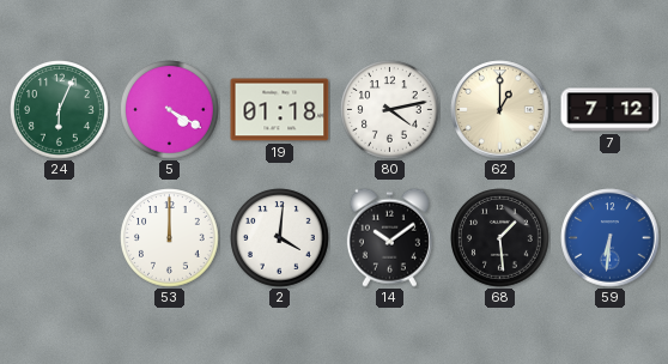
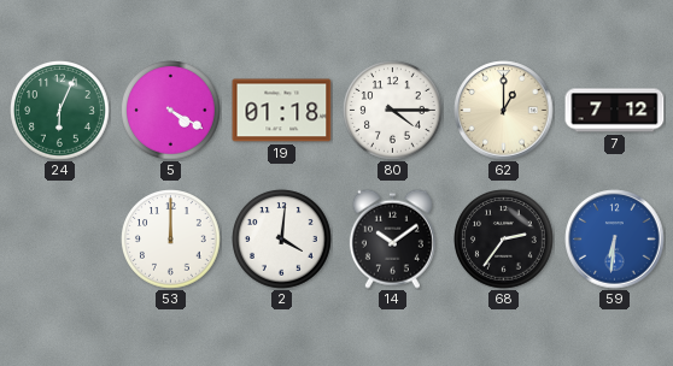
80: 4:13 -> 4:15
68: 1:29 -> 2:36
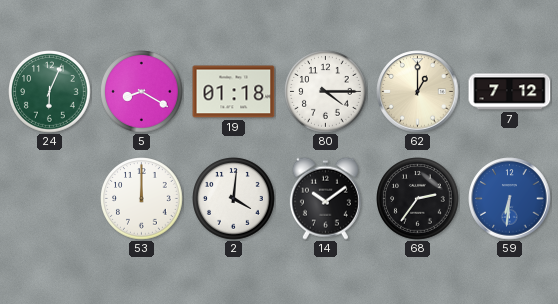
5: 4:20 -> 8:20
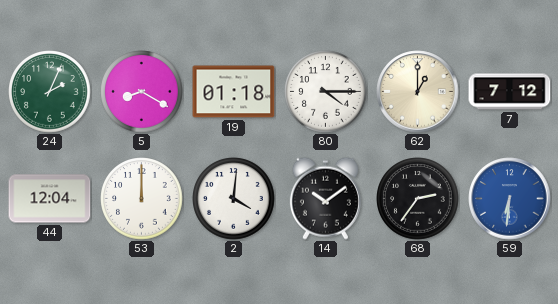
24: 6:04 -> 2:04
44: none -> 12:04
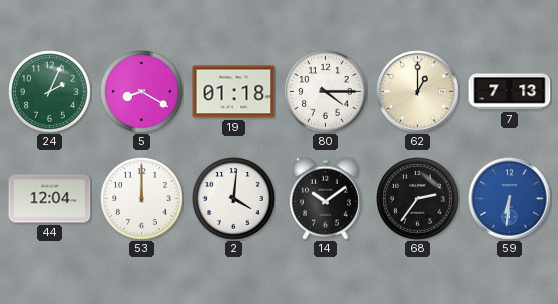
7: 7:12 -> 7:13
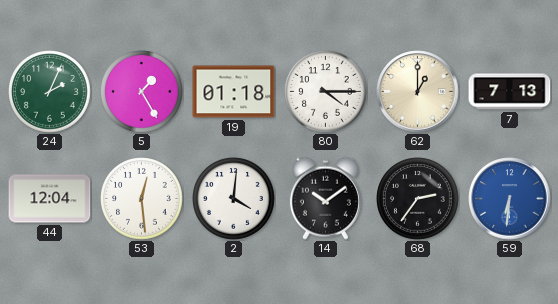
5: 8:20 -> 1:25
53: 12:00 -> 12:29
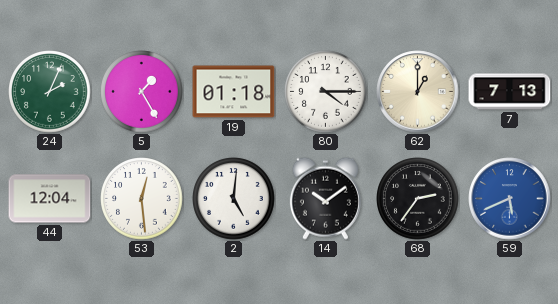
2: 4:01 -> 5:01
59: 6:31 -> 5:41
